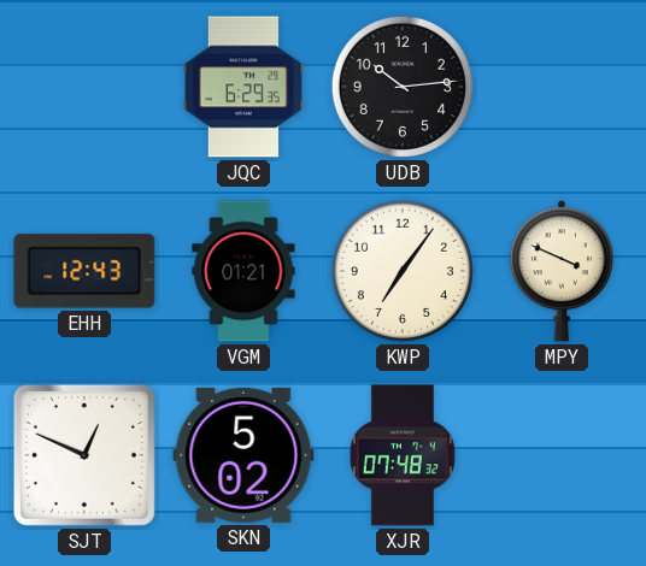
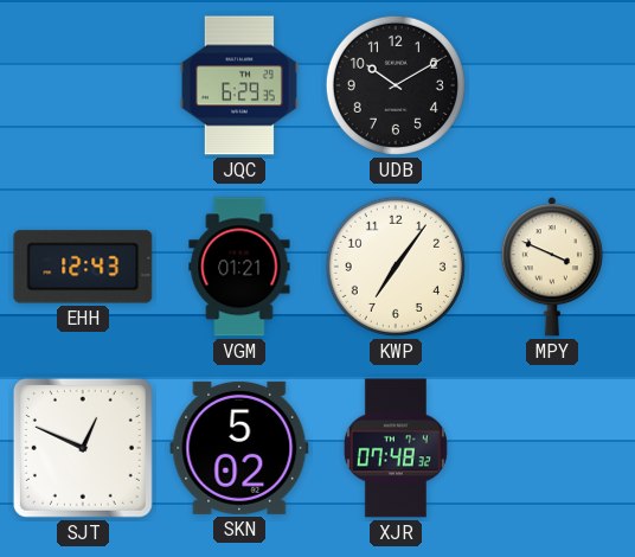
UDB: 10:14 -> 10:10
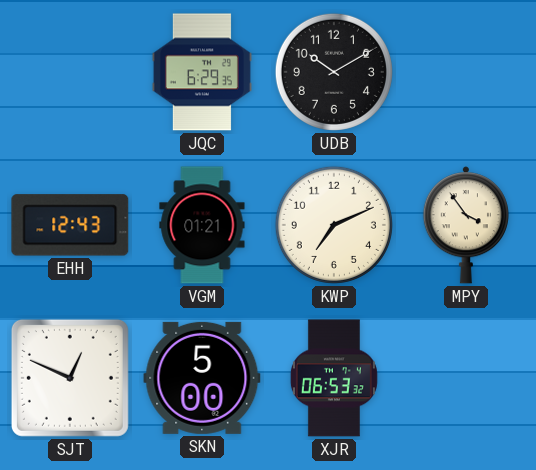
KWP: 7:06 -> 7:11
MPY: 3:49 -> 3:54
SKN: 5:02 -> 5:00
XJR: 07:48 -> 06:53
